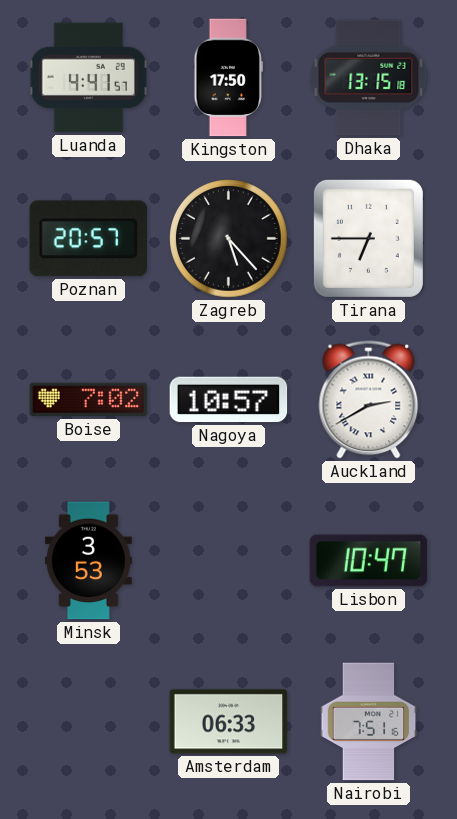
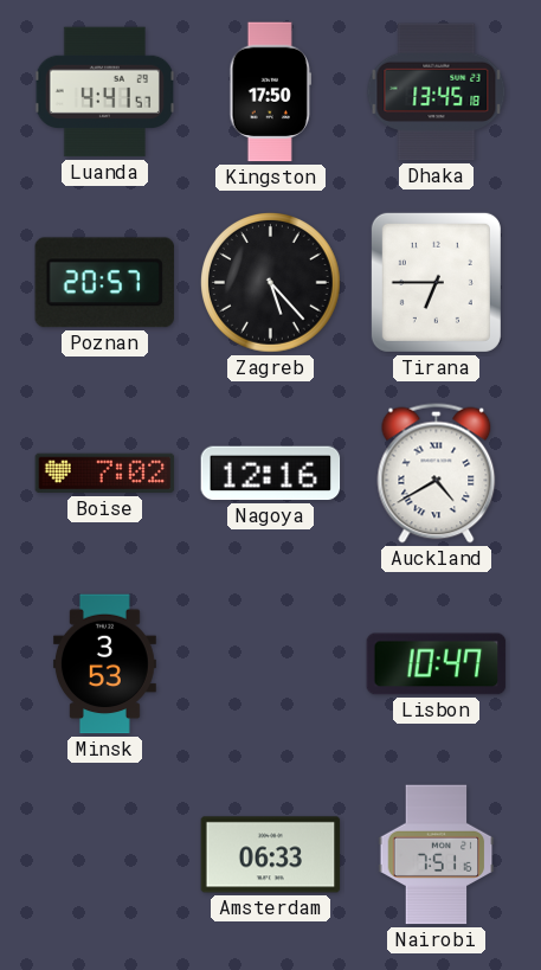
Dhaka: 13:15 -> 13:45
Nagoya: 10:57 -> 12:16
Auckland: 2:40 -> 4:40
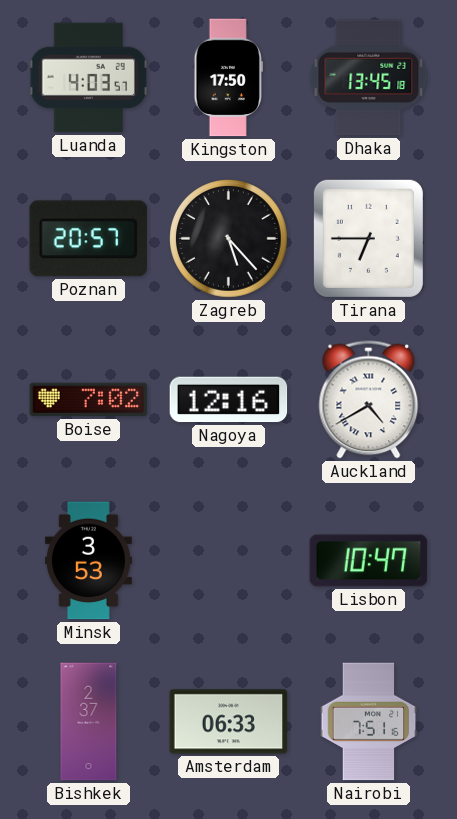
Luanda: 4:41 -> 4:03
Bishkek: none -> 2:37
